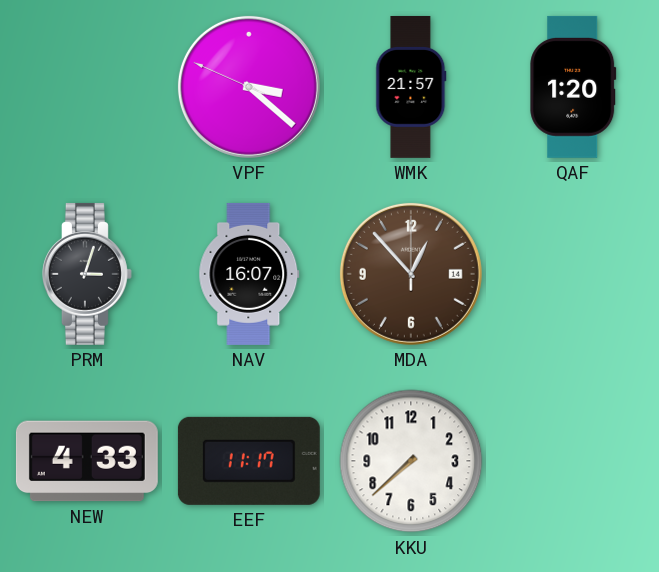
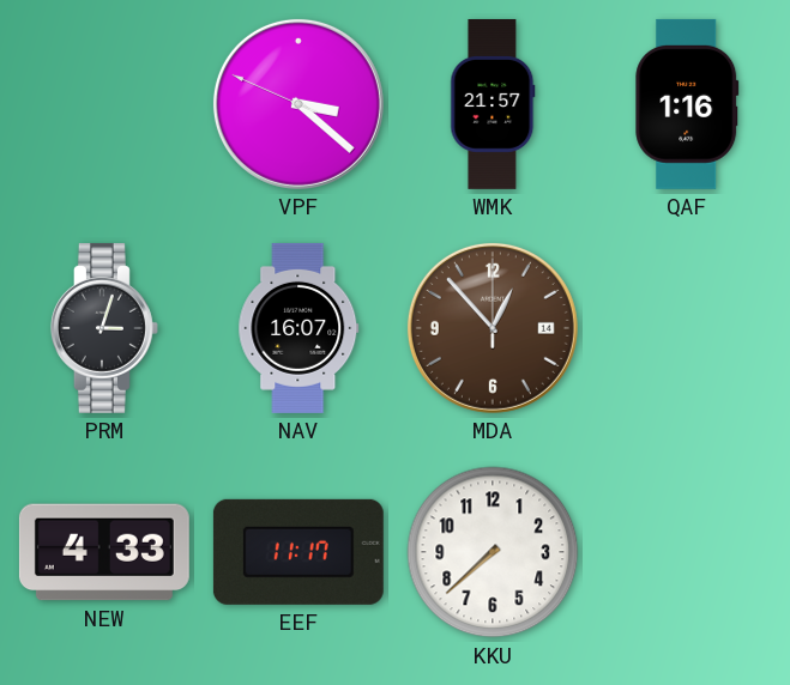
QAF: 1:20 -> 1:16
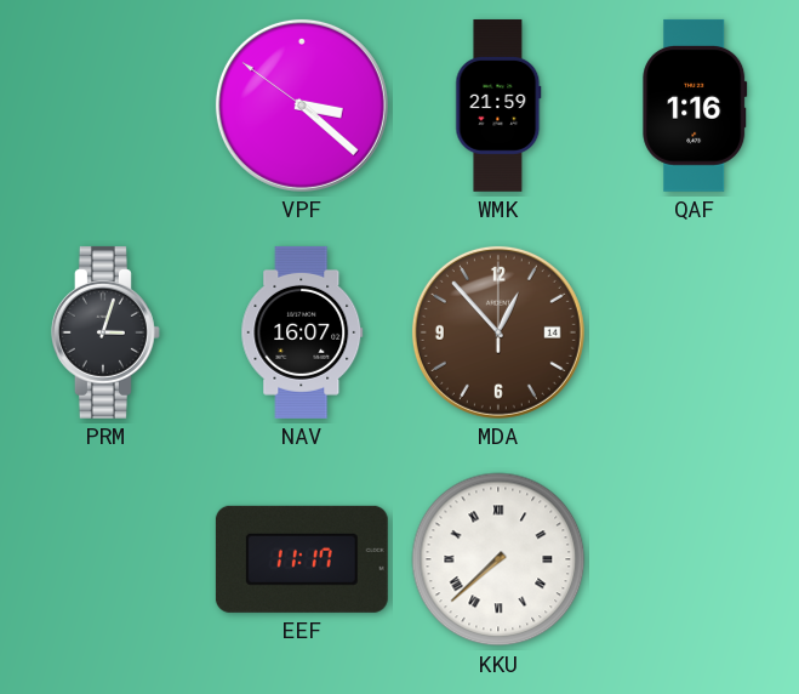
VPF: 3:21:49 -> 3:21:51
WMK: 21:57 -> 21:59
NEW: 4:33 -> none
KKU numerals: Arabic -> Roman
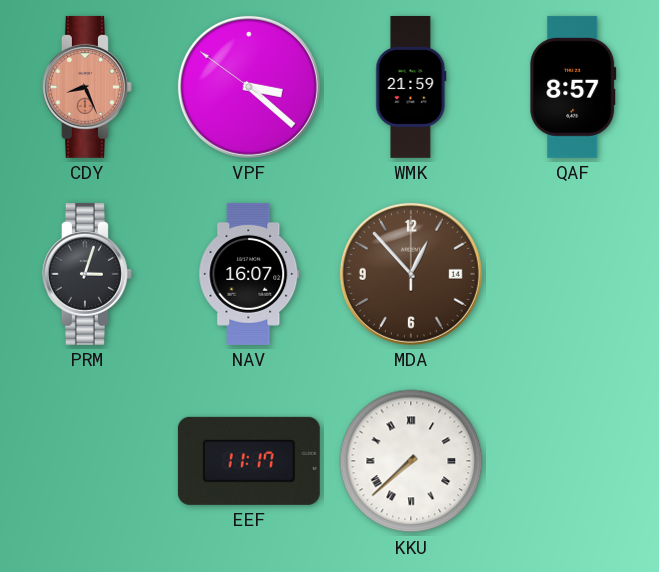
CDY: none -> 8:26
QAF: 1:16 -> 8:57
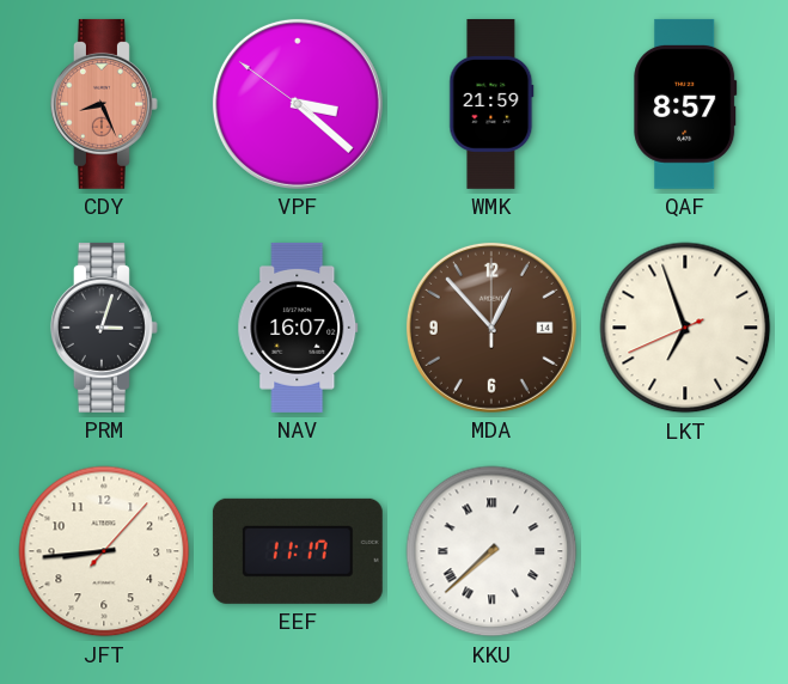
LKT: none -> 6:56
JFT: none -> 8:44
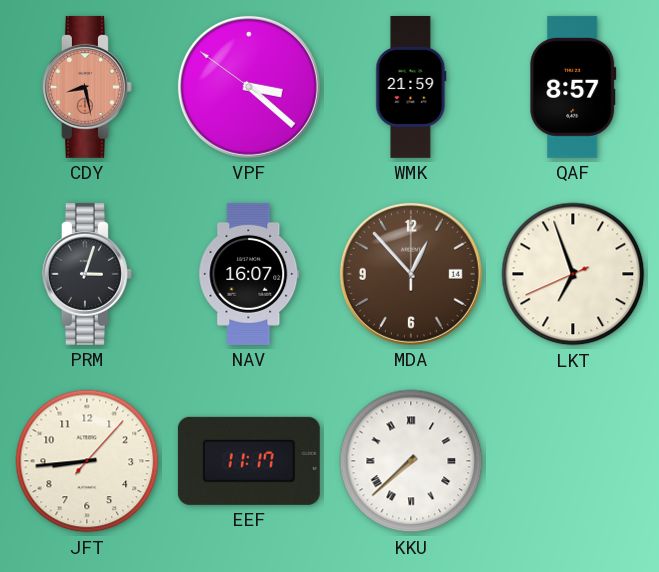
CDY: 8:26 -> 8:28
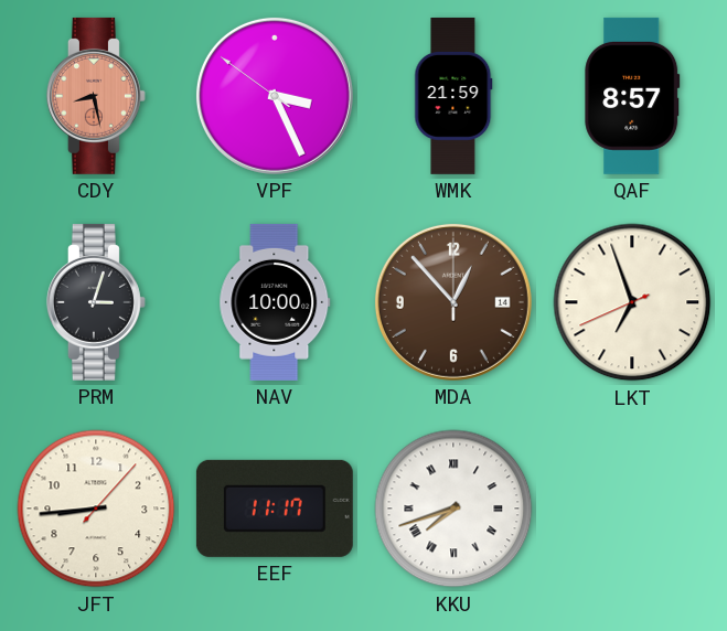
VPF: 3:21 -> 3:25
NAV: 16:07 -> 10:00
KKU: 7:38 -> 7:42
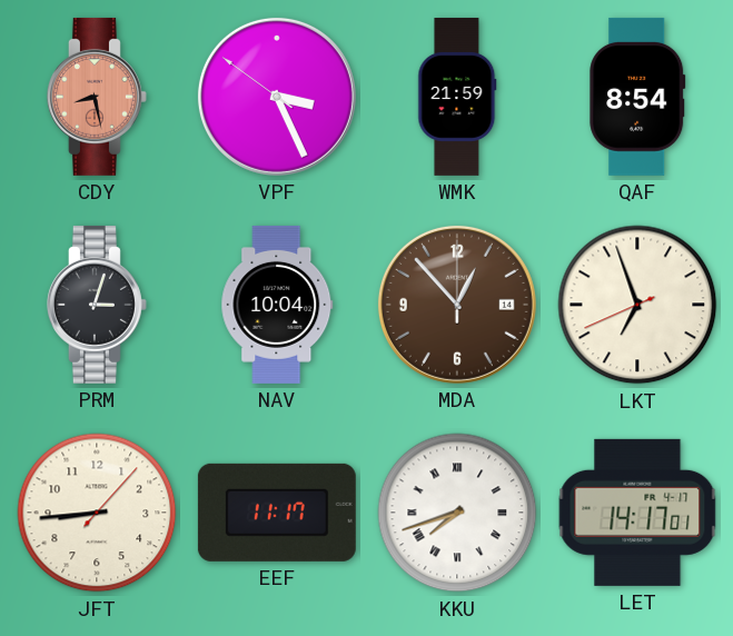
QAF: 8:57 -> 8:54
NAV: 10:00 -> 10:04
LET: none -> 14:17
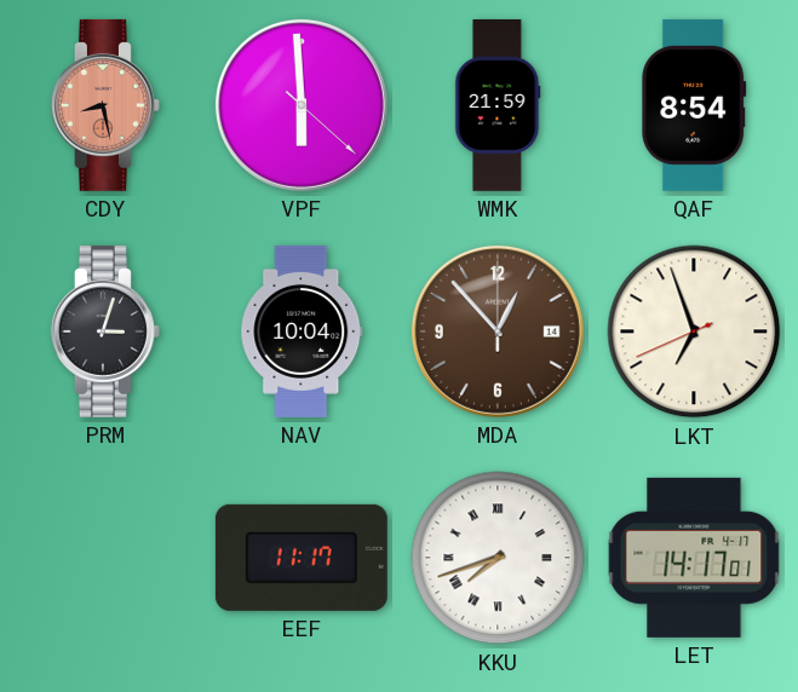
VPF: 3:25 -> 5:59
JFT: 8:44 -> none
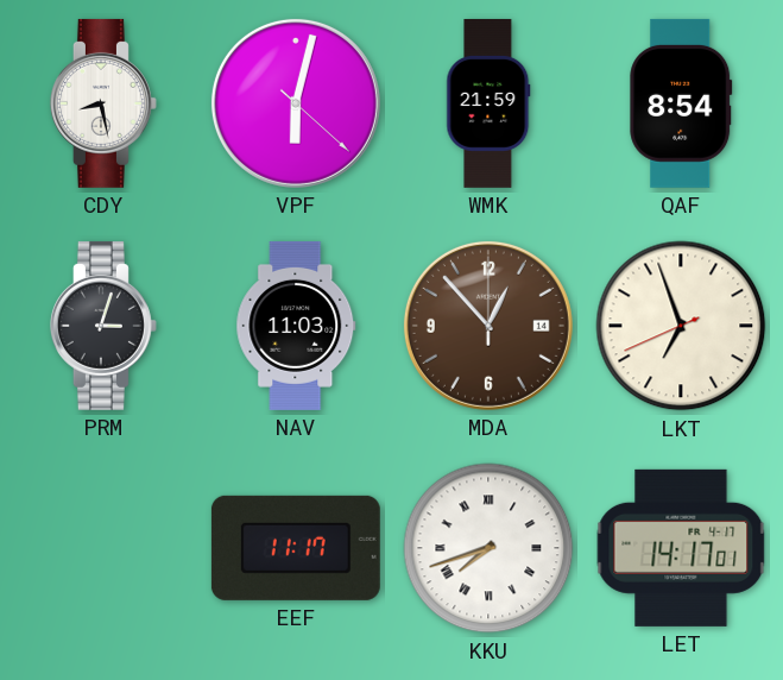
CDY dial: salmon -> white
VPF: 5:59 -> 6:02
NAV: 10:04 -> 11:03
